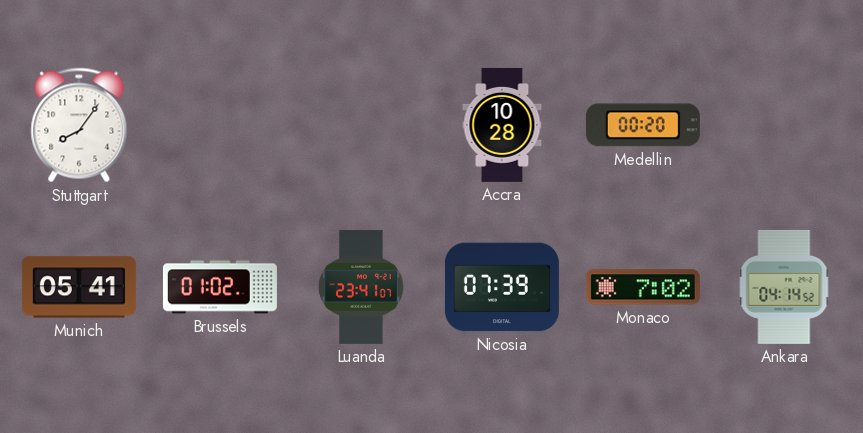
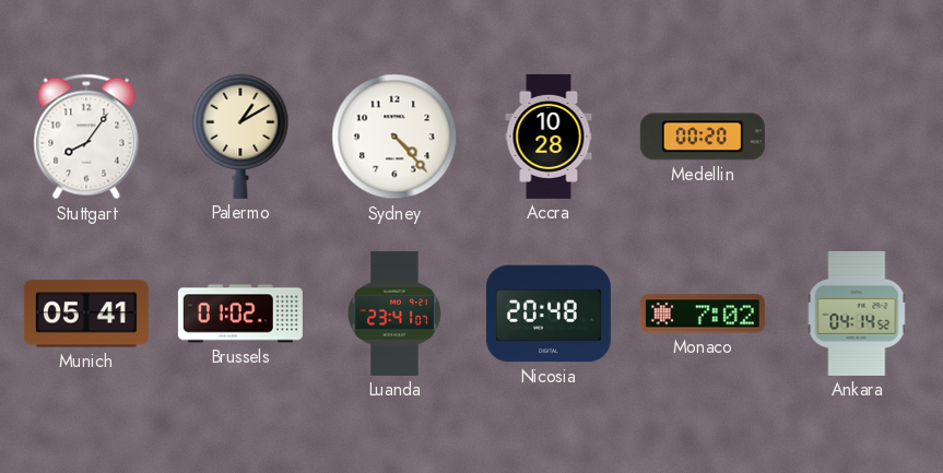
Palermo: none -> 1:10
Sydney: none -> 4:23
Nicosia: 07:39 -> 20:48
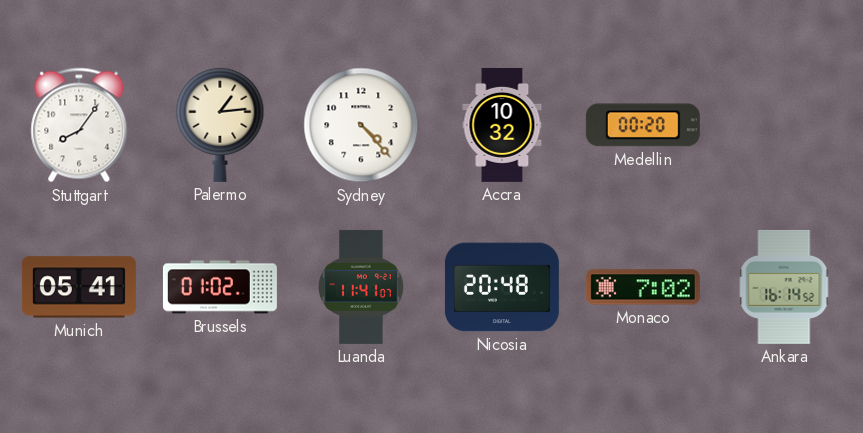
Palermo: 1:10 -> 1:14
Accra: 10:28 -> 10:32
Luanda: 23:41 -> 11:41
Ankara: 04:14 -> 16:14
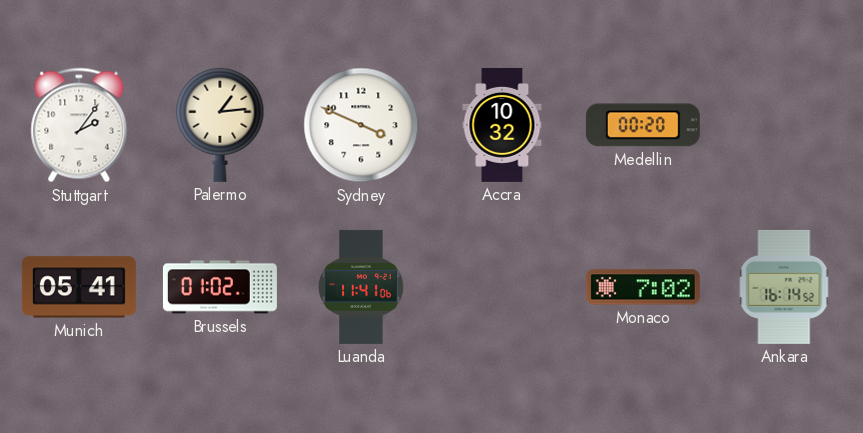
Stuttgart: 8:06 -> 2:06
Sydney: 4:23 -> 3:49
Luanda: 11:41:07 -> 11:41:06
Nicosia: 20:48 -> none
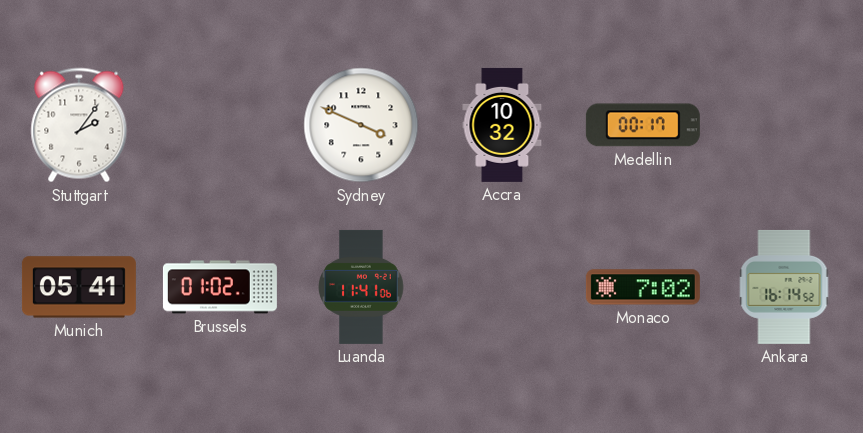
Palermo: 1:14 -> none
Medellin: 00:20 -> 00:17
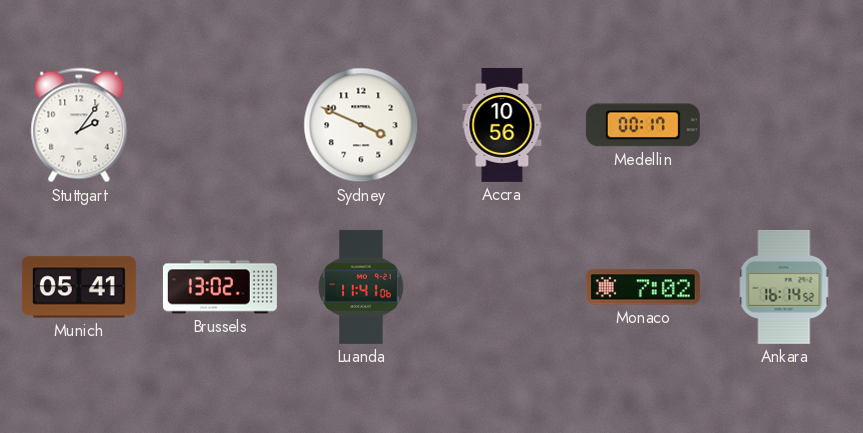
Accra: 10:32 -> 10:56
Brussels: 01:02 -> 13:02
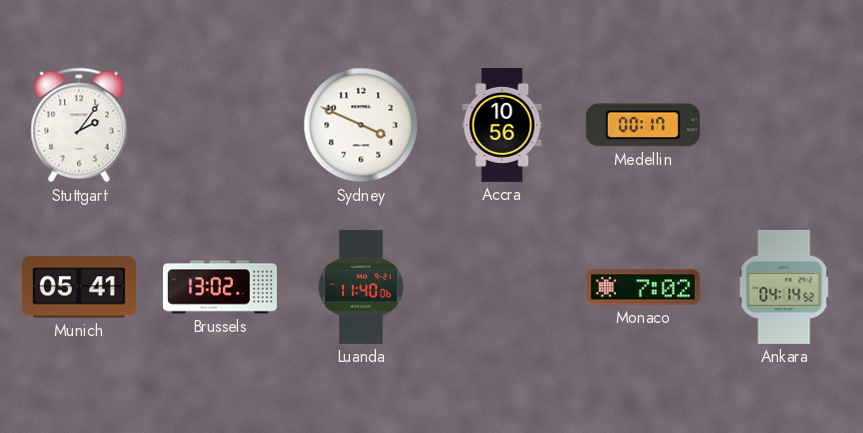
Luanda: 11:41 -> 11:40
Ankara: 16:14 -> 04:14
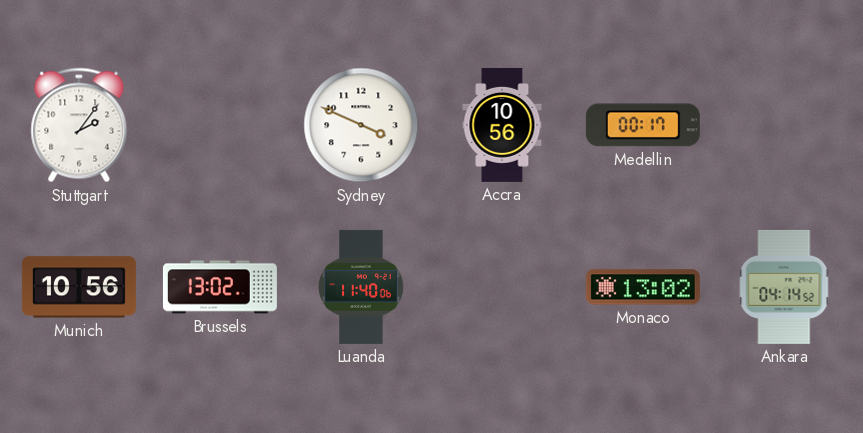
Munich: 05:41 -> 10:56
Monaco: 7:02 -> 13:02
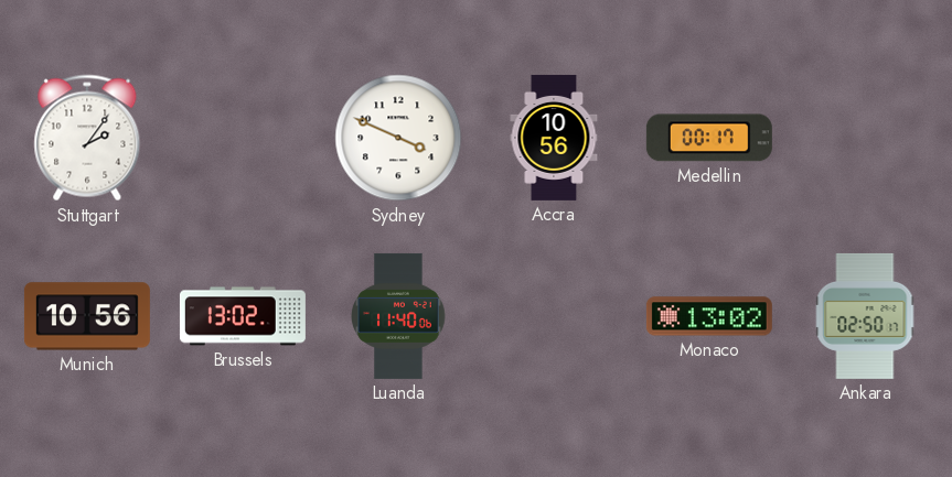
Ankara: 04:14 -> 02:50
